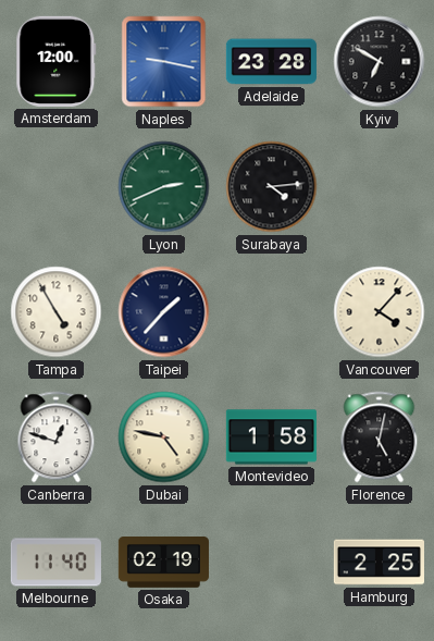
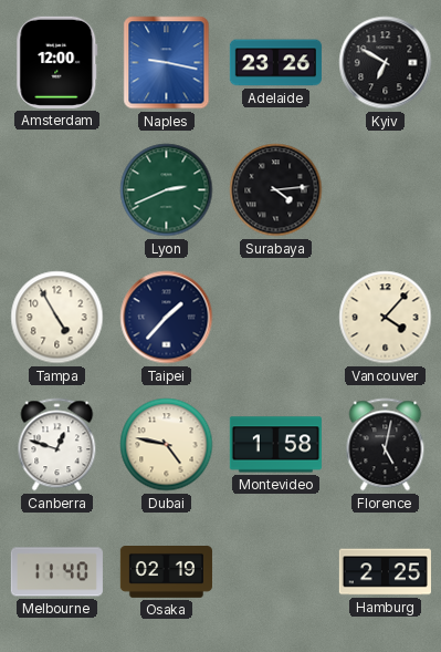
Adelaide: 23:28 -> 23:26
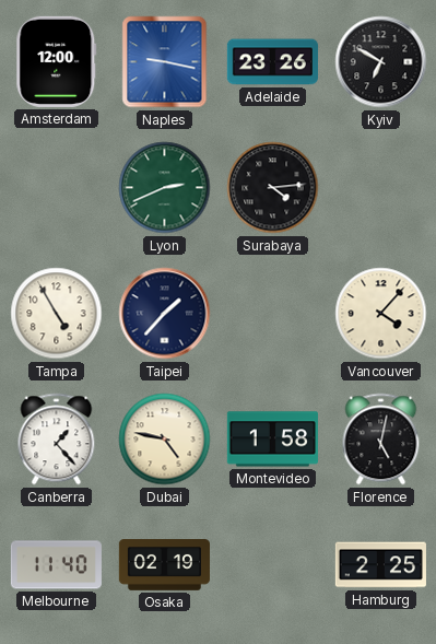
Canberra: 12:48 -> 1:23
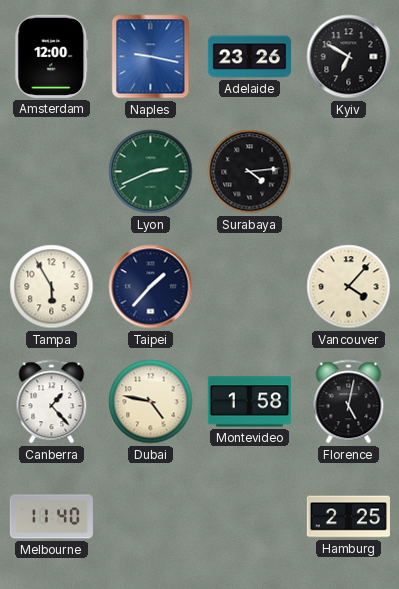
Tampa: 4:55 -> 5:55
Osaka: 02:19 -> none
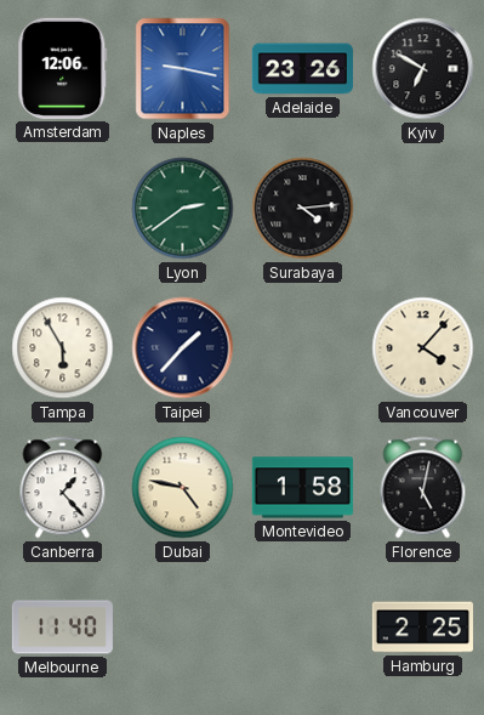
Amsterdam: 12:00 -> 12:06
Lyon: 2:41 -> 2:39
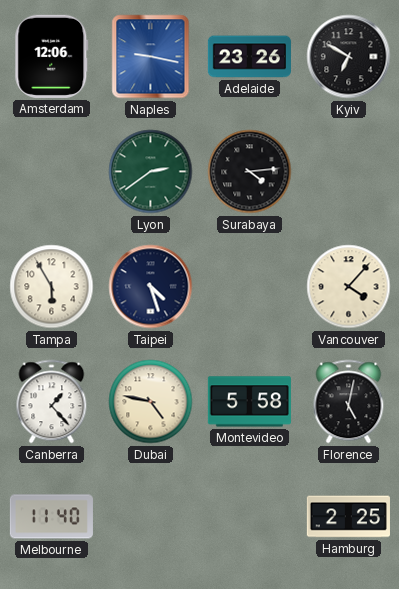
Taipei: 1:37 -> 4:27
Montevideo: 1:58 -> 5:58
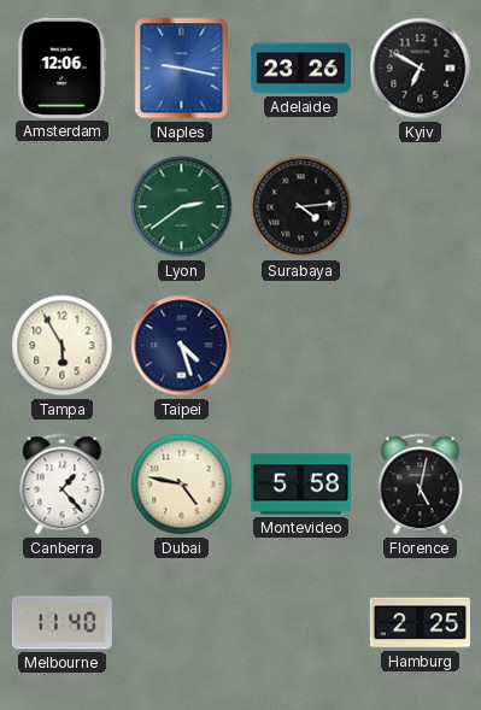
Vancouver: 4:07 -> none
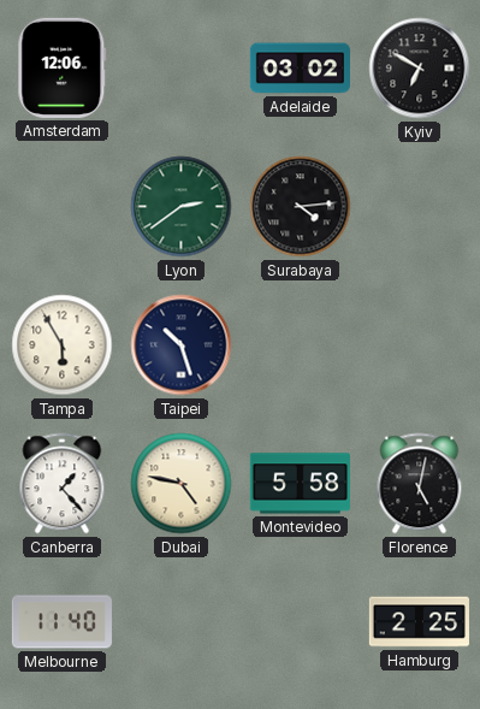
Naples: 9:17 -> none
Adelaide: 23:26 -> 03:02
Taipei: 4:27 -> 10:27
